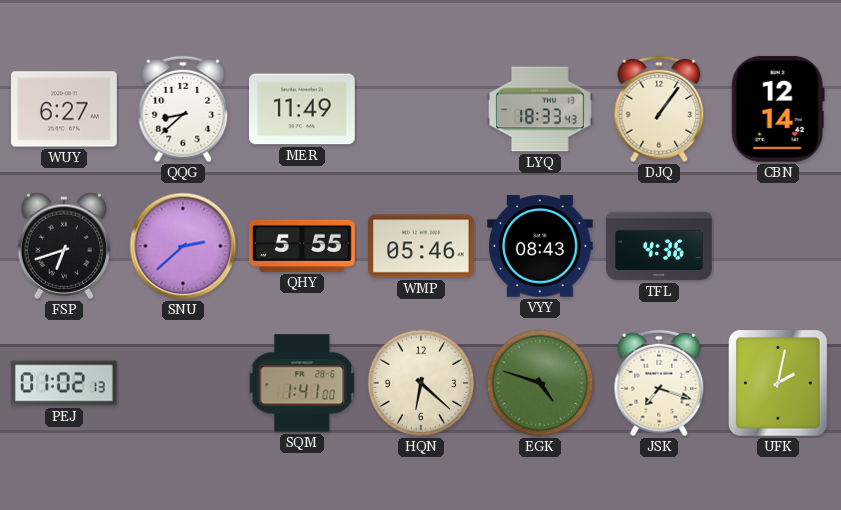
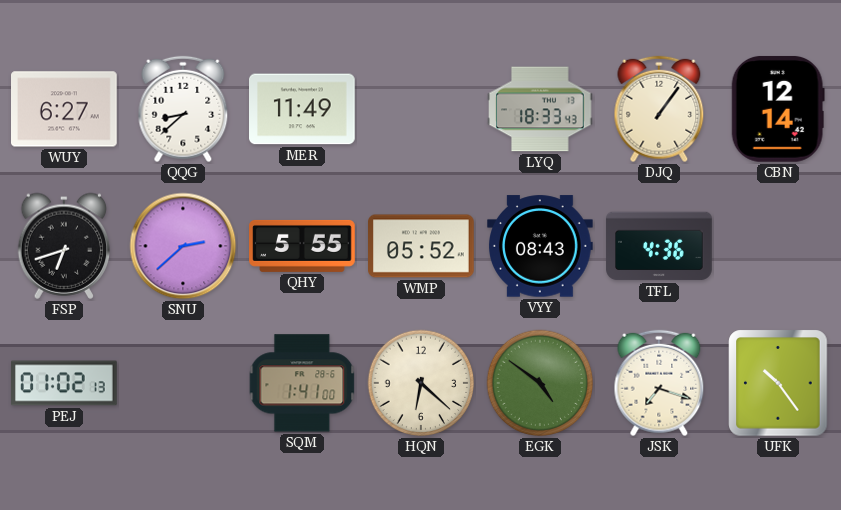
WMP: 05:46 -> 05:52
EGK: 4:48 -> 4:51
UFK: 2:02 -> 10:24
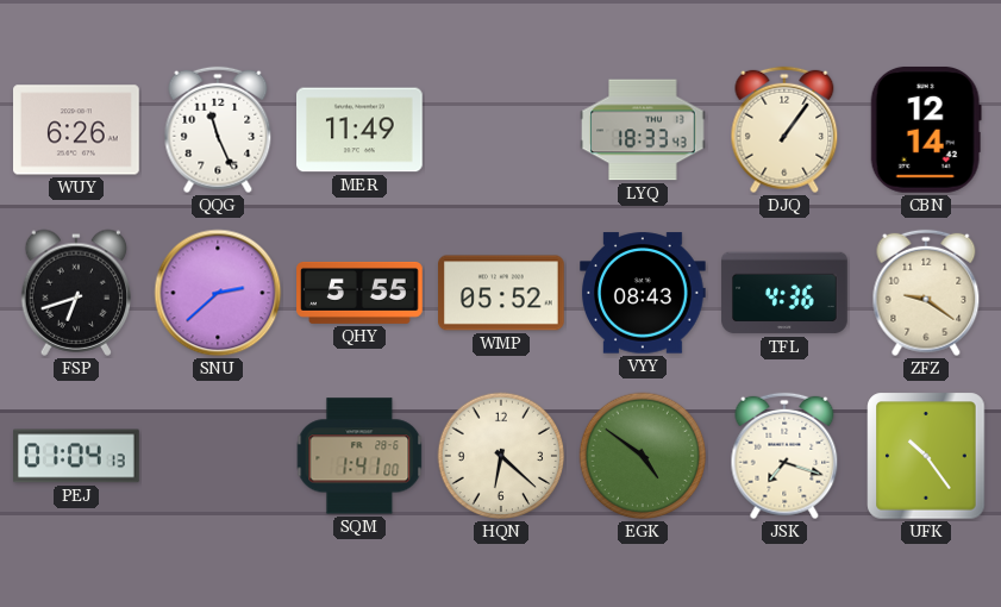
WUY: 6:27 -> 6:26
QQG: 8:38 -> 11:26
ZFZ: none -> 9:21
PEJ: 01:02 -> 01:04
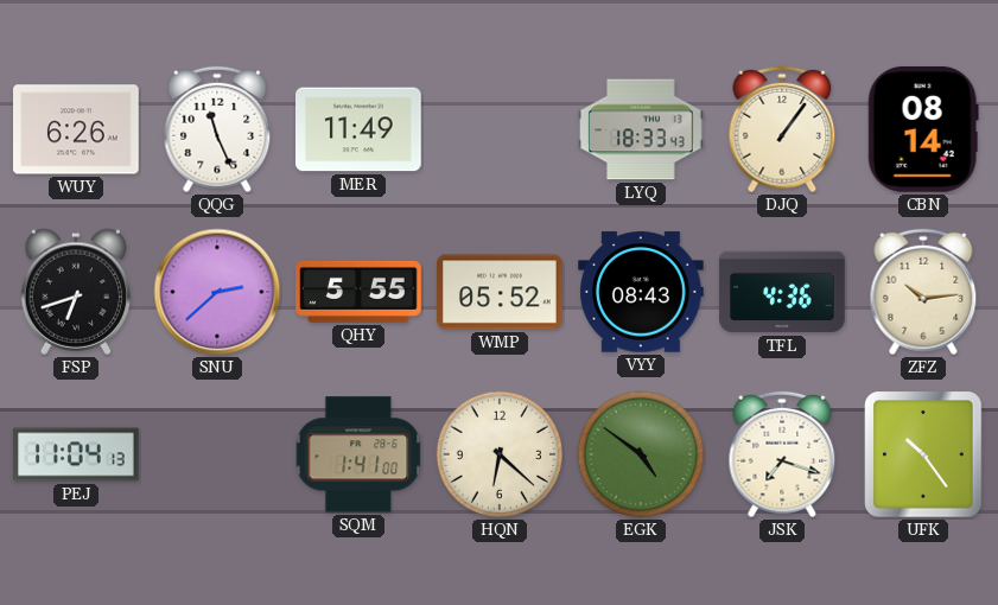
CBN: 12:14 -> 08:14
ZFZ: 9:21 -> 10:14
PEJ: 01:04 -> 11:04
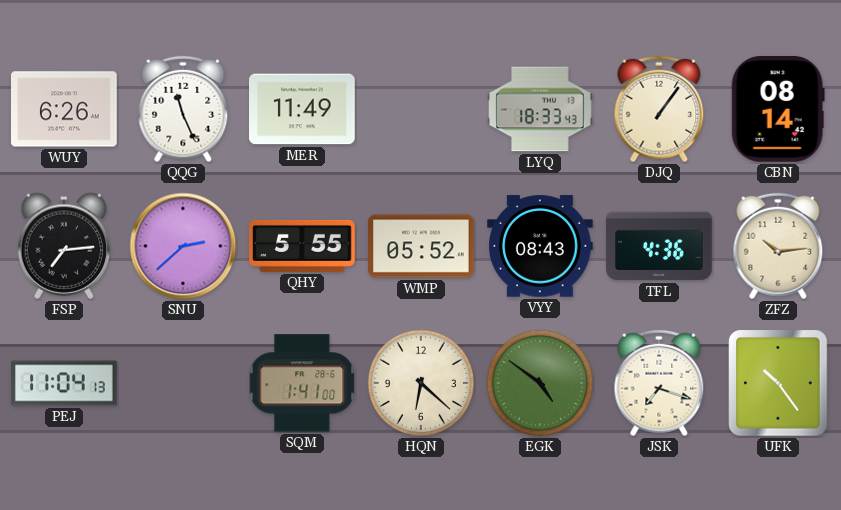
FSP: 6:42 -> 7:14
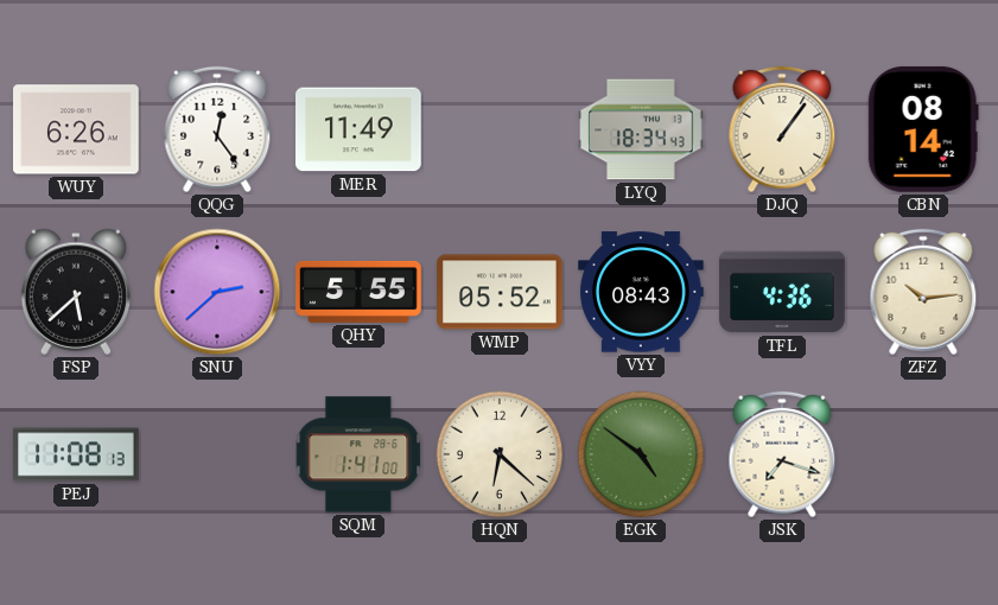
QQG: 11:26 -> 12:24
LYQ: 18:33 -> 18:34
FSP: 7:14 -> 5:38
PEJ: 11:04 -> 11:08
UFK: 10:24 -> none
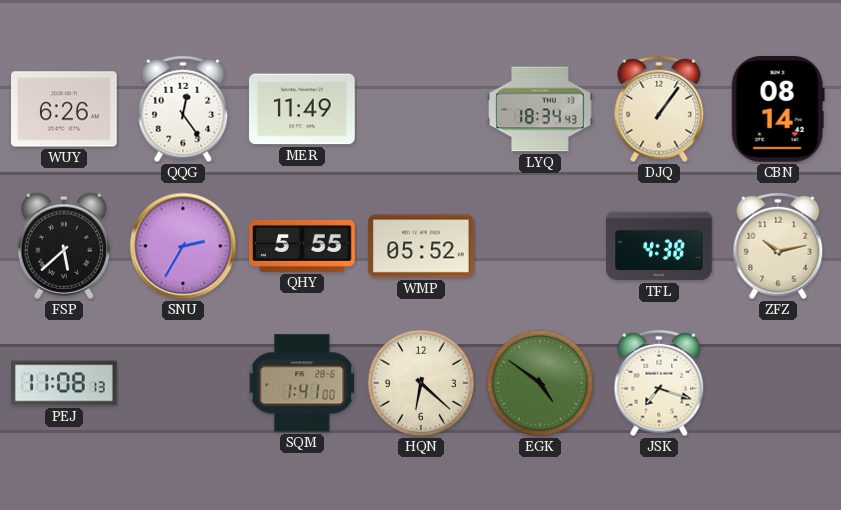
SNU: 2:38 -> 2:35
VYY: 08:43 -> none
TFL: 4:36 -> 4:38
ZFZ: 10:14 -> 10:13
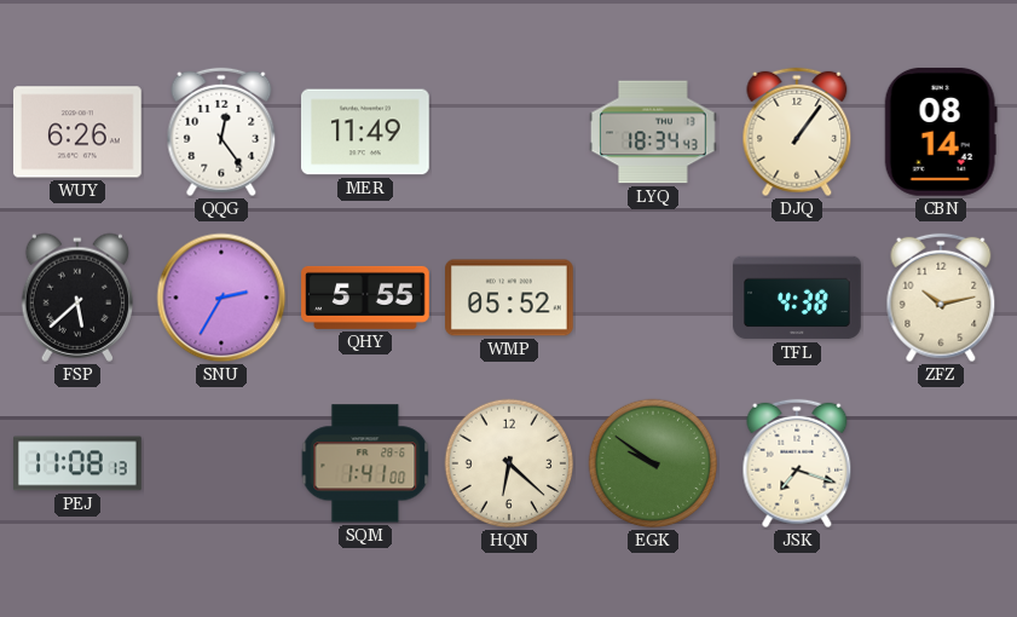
EGK: 4:51 -> 9:51
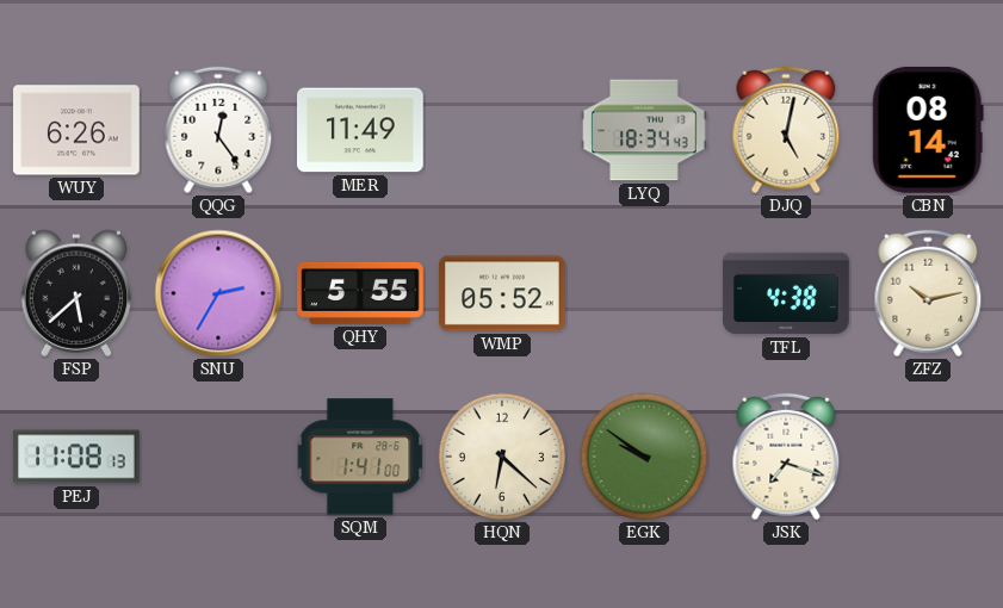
DJQ: 1:06 -> 5:02
